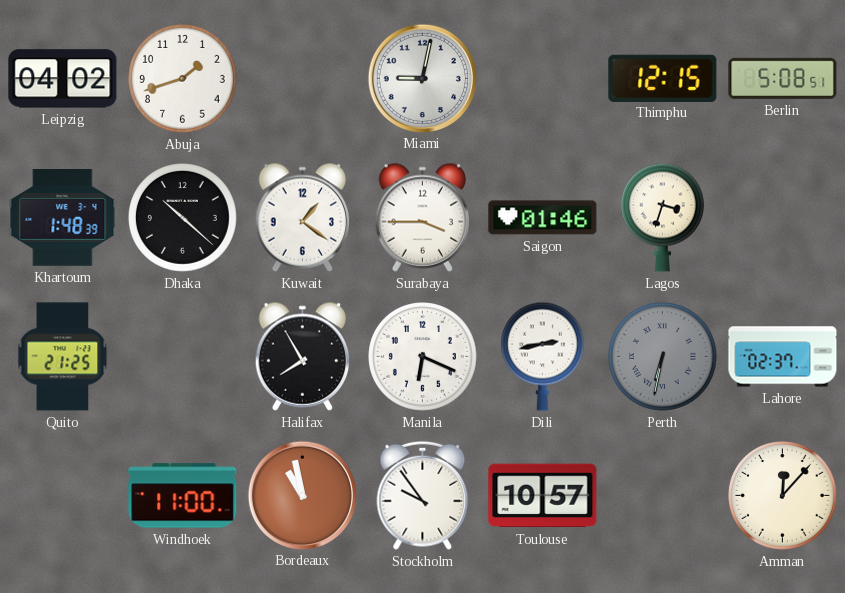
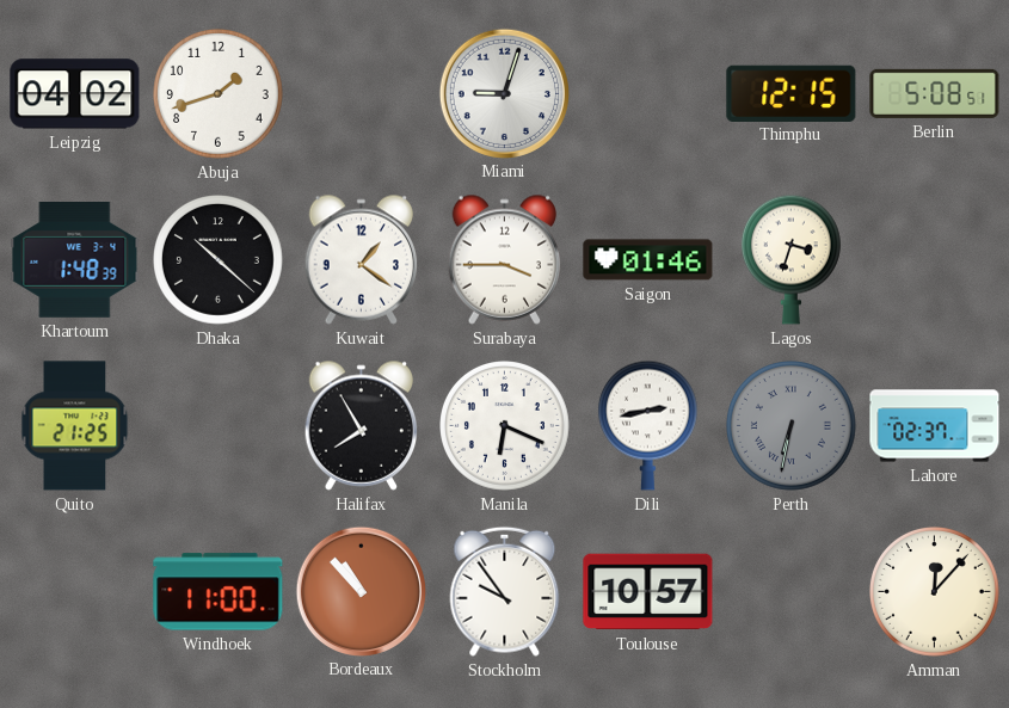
Miami: 9:02 -> 9:03
Bordeaux: 10:58 -> 10:53
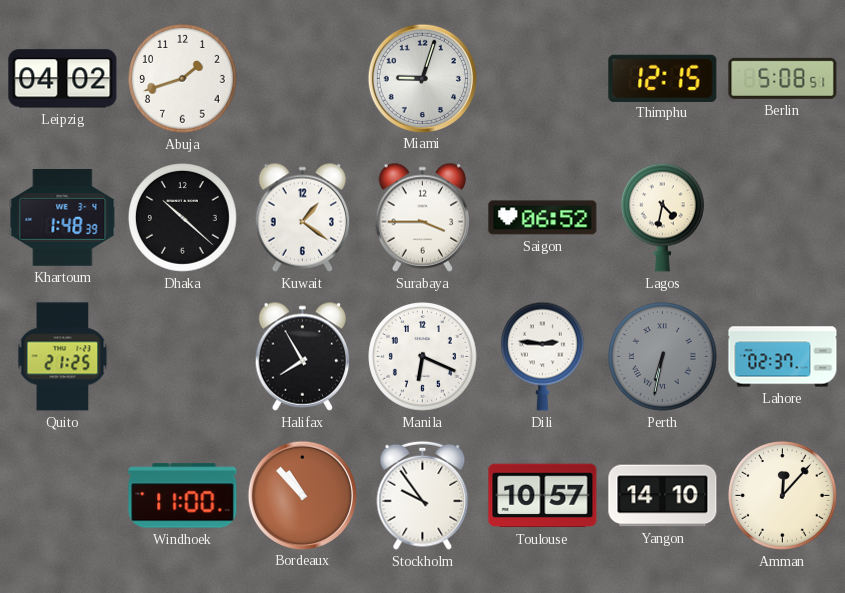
Saigon: 01:46 -> 06:52
Lagos: 3:33 -> 4:32
Dili: 2:43 -> 2:46
Yangon: none -> 14:10
